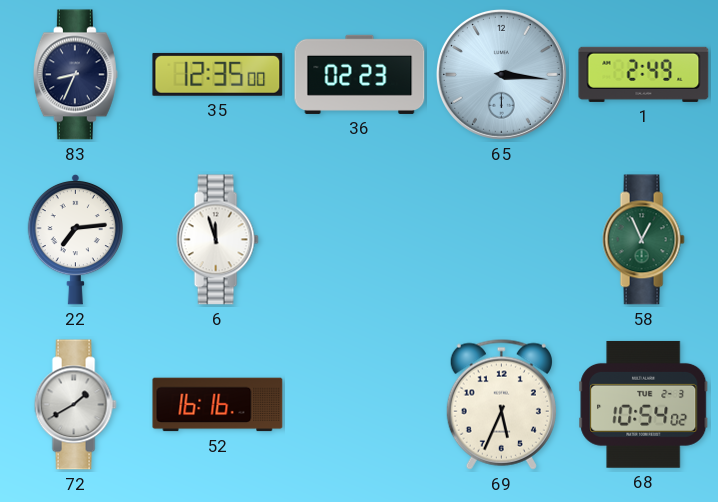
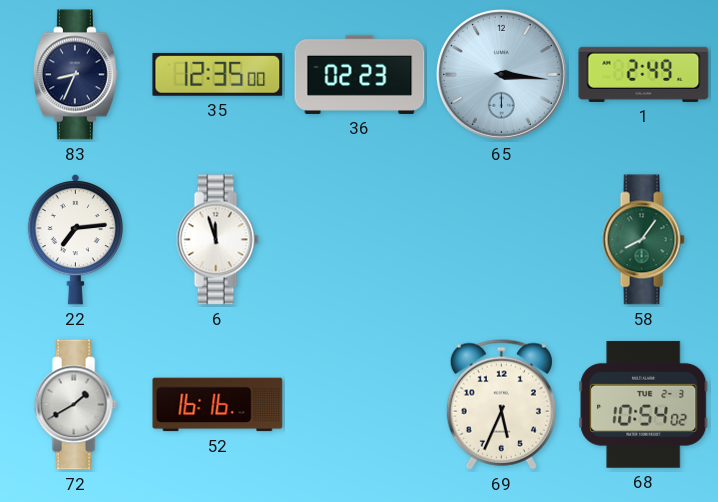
58: 12:56 -> 8:06
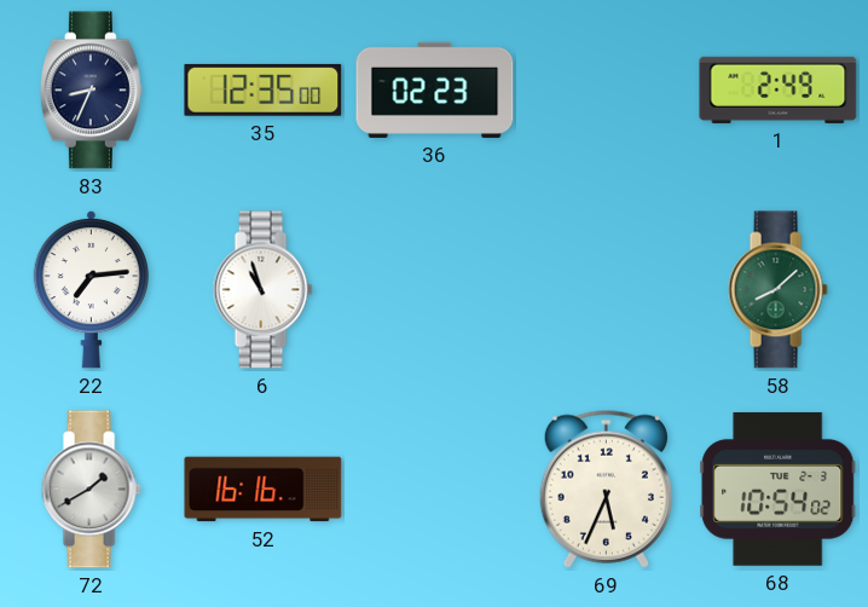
65: 3:16 -> none
6: 11:57 -> 10:57
58: 8:06 -> 8:08
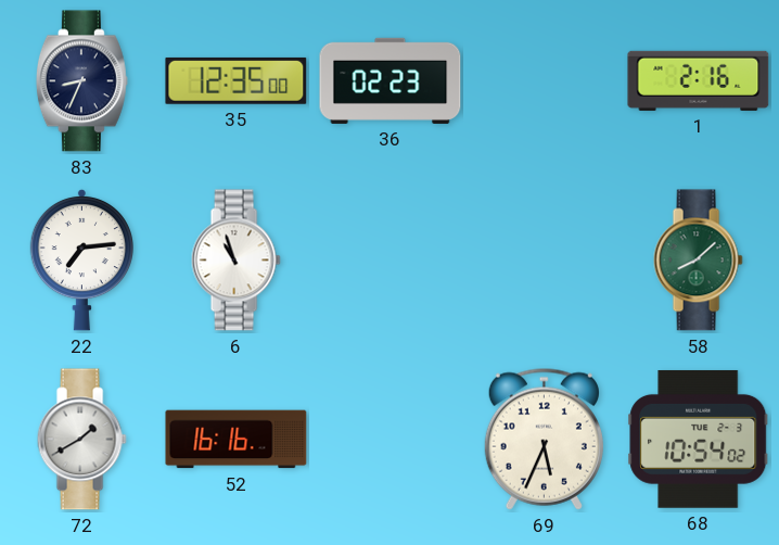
1: 2:49 -> 2:16
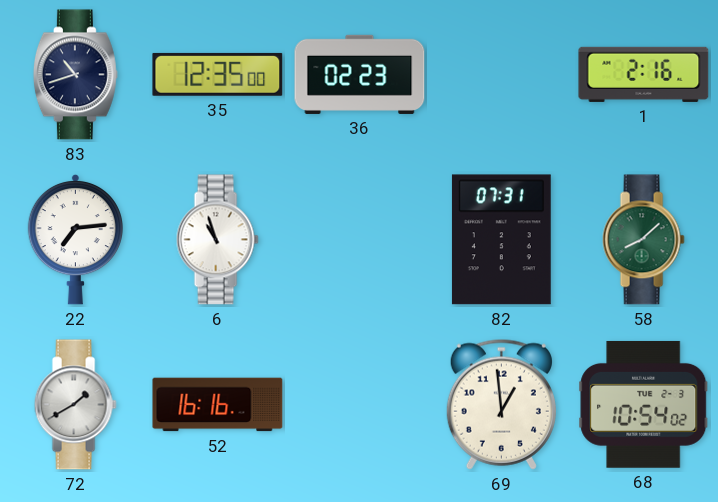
83: 8:34 -> 10:42
82: none -> 07:31
69: 5:34 -> 12:59
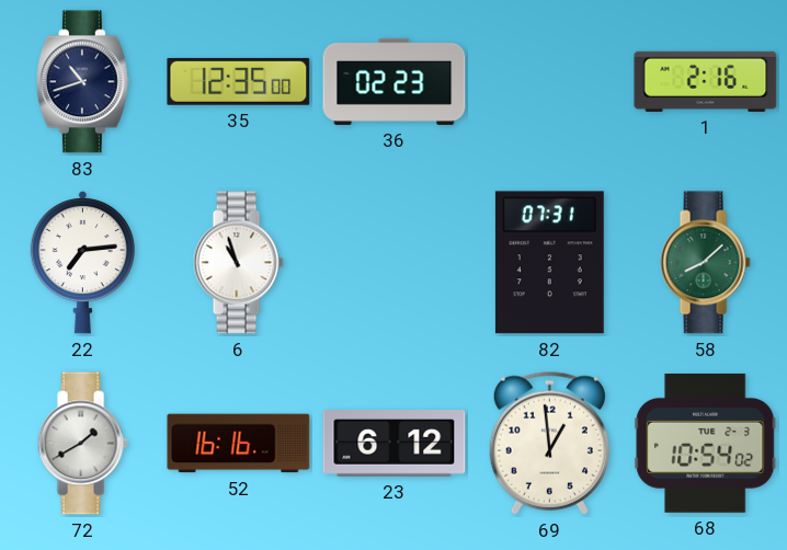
23: none -> 6:12
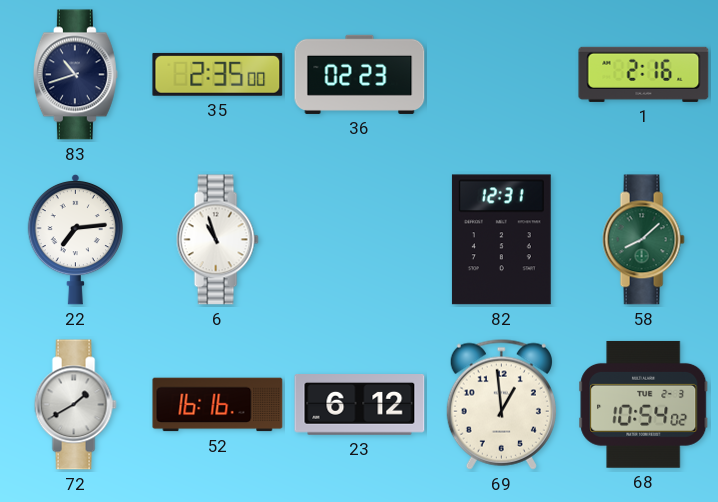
35: 12:35 -> 2:35
82: 07:31 -> 12:31
